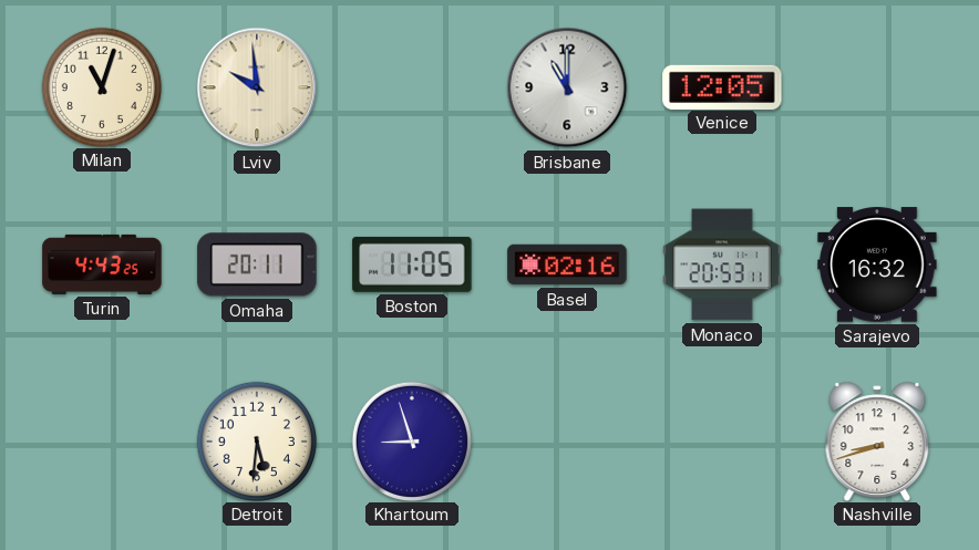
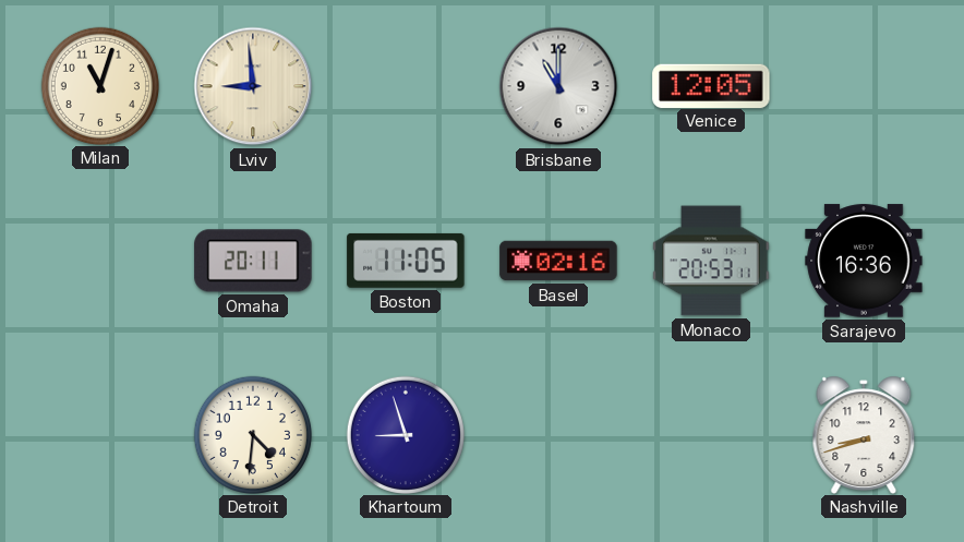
Lviv: 9:59 -> 8:59
Turin: 4:43 -> none
Sarajevo: 16:32 -> 16:36
Detroit: 5:31 -> 4:31
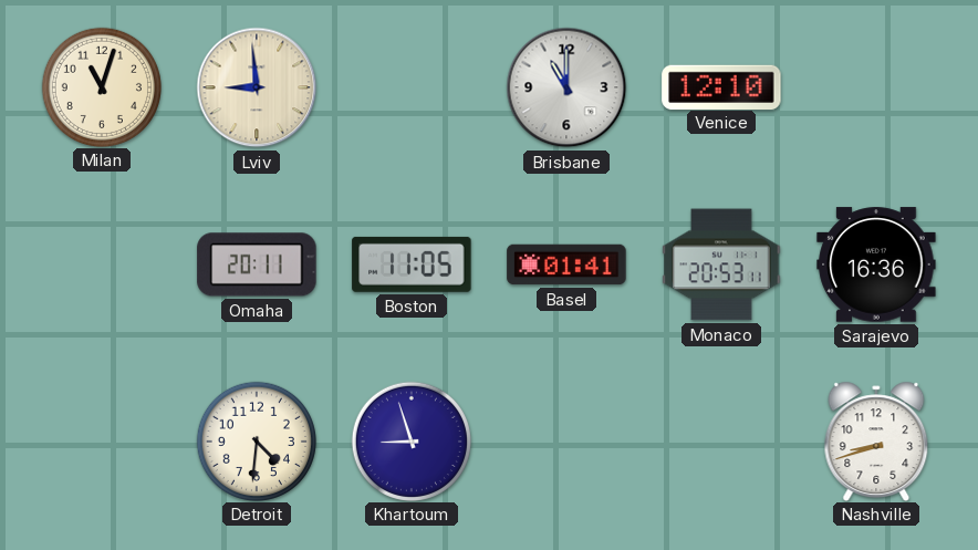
Venice: 12:05 -> 12:10
Basel: 02:16 -> 01:41
